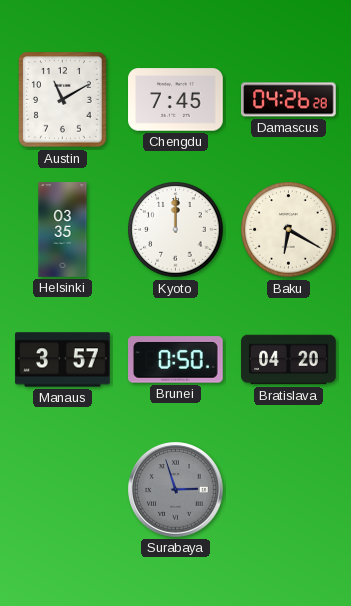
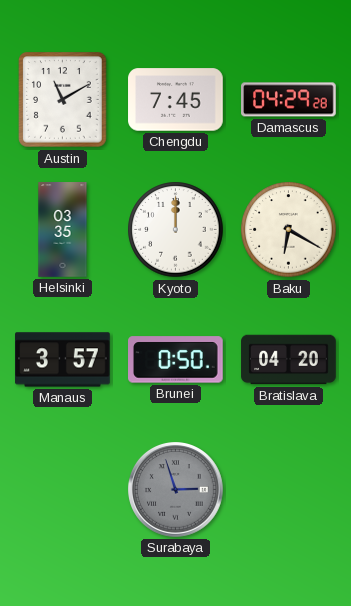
Damascus: 04:26 -> 04:29
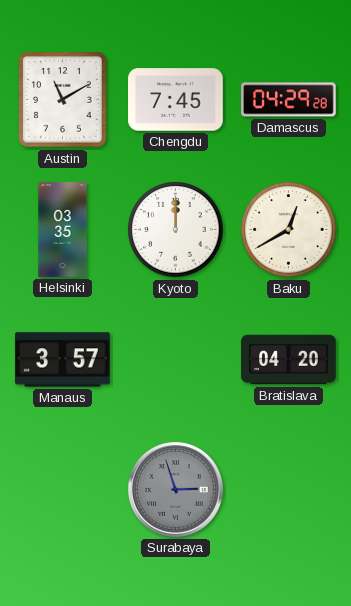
Baku: 6:20 -> 12:40
Brunei: 0:50 -> none
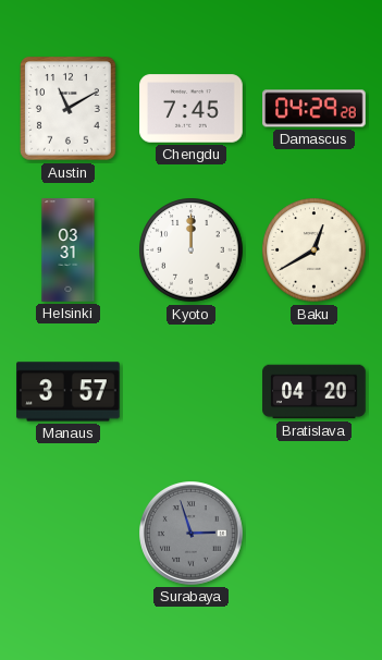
Helsinki: 03:35 -> 03:31
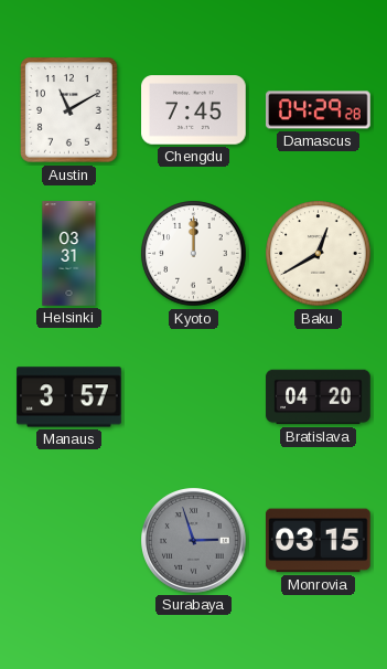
Monrovia: none -> 03:15
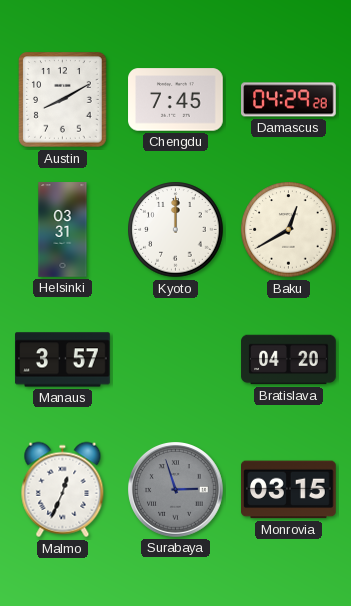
Austin: 11:10 -> 8:10
Malmo: none -> 12:34
